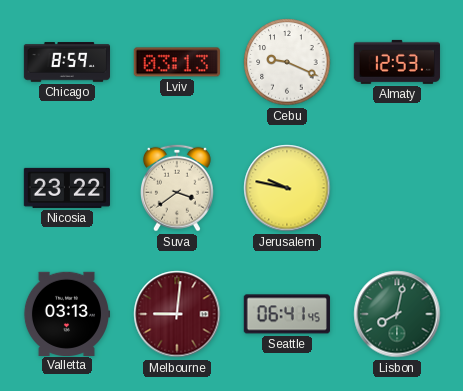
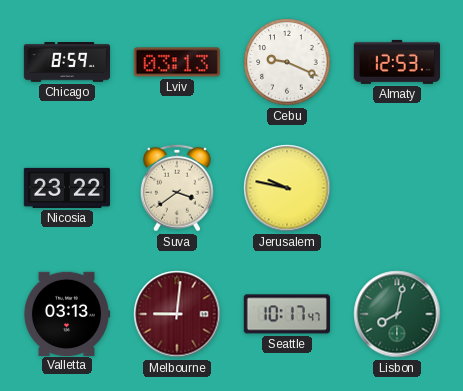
Seattle: 06:41 -> 10:17
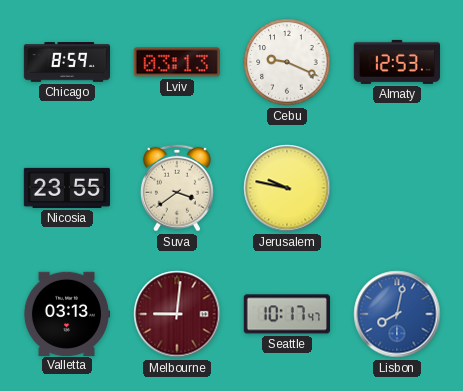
Nicosia: 23:22 -> 23:55
Lisbon dial: green -> blue
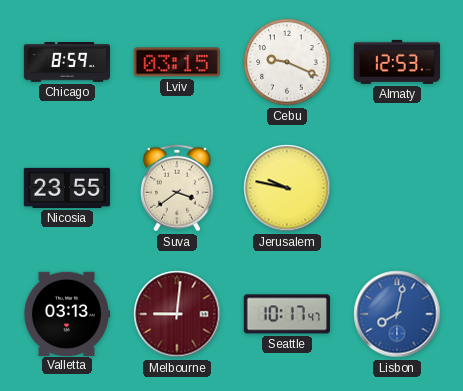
Lviv: 03:13 -> 03:15
